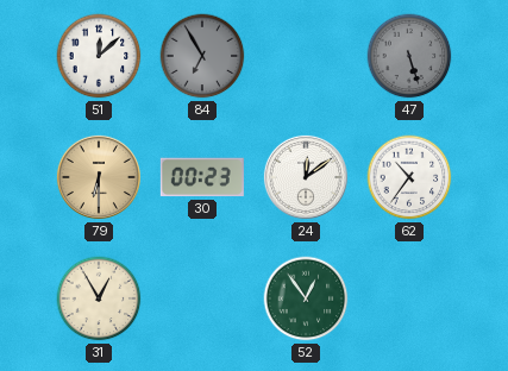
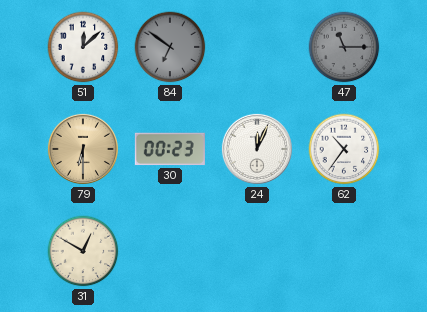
84: 6:55 -> 6:51
47: 5:27 -> 11:15
24: 12:09 -> 12:04
31: 12:55 -> 12:50
52: 12:54 -> none
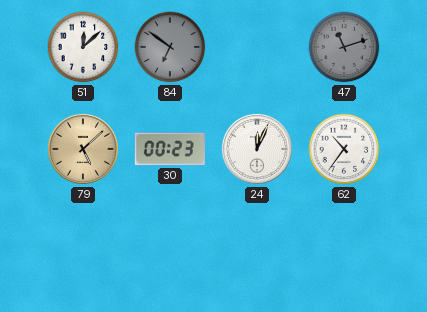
47: 11:15 -> 11:12
79: 6:30 -> 5:08
31: 12:50 -> none
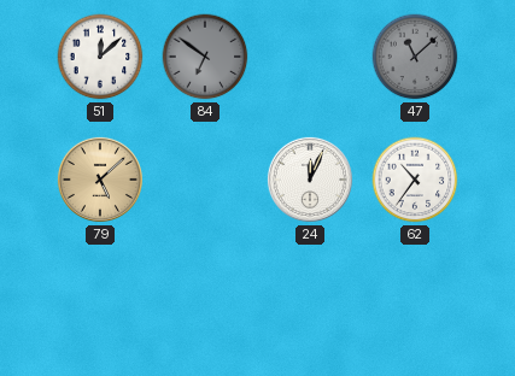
47: 11:12 -> 11:08
30: 00:23 -> none
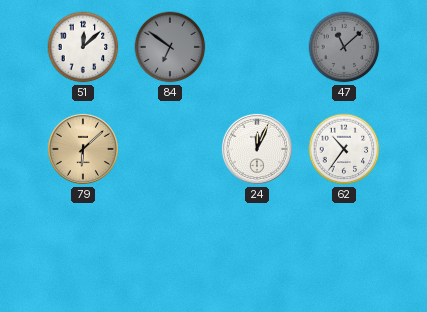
79: 5:08 -> 6:08
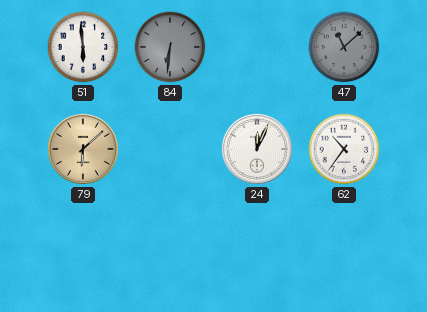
51: 12:08 -> 5:59
84: 6:51 -> 6:31
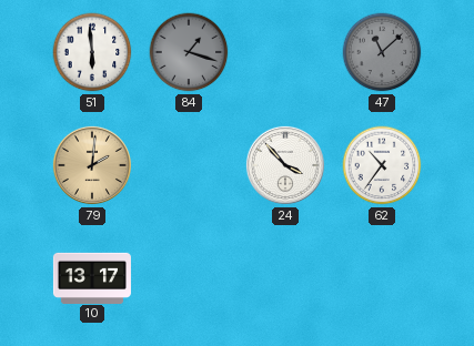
84: 6:31 -> 1:18
79: 6:08 -> 2:01
24: 12:04 -> 3:53
10: none -> 13:17
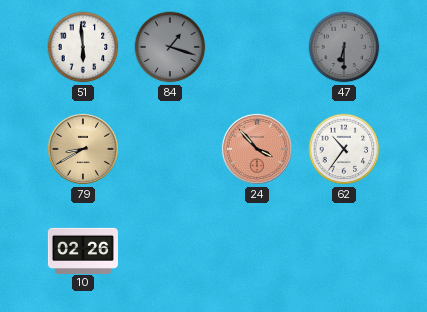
47: 11:08 -> 6:30
79: 2:01 -> 8:40
24 dial: white -> salmon
10: 13:17 -> 02:26
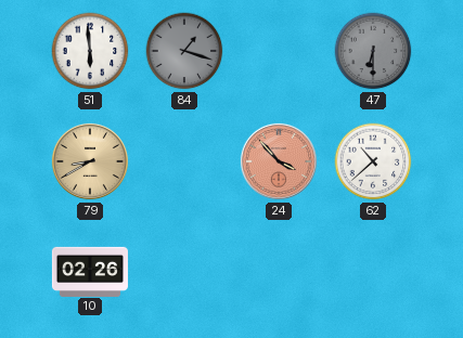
62: 10:36 -> 10:38
